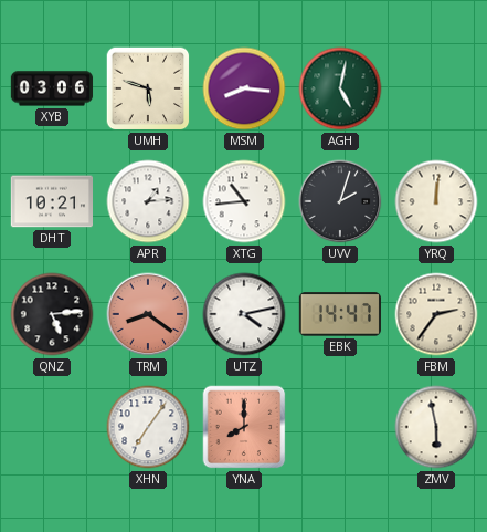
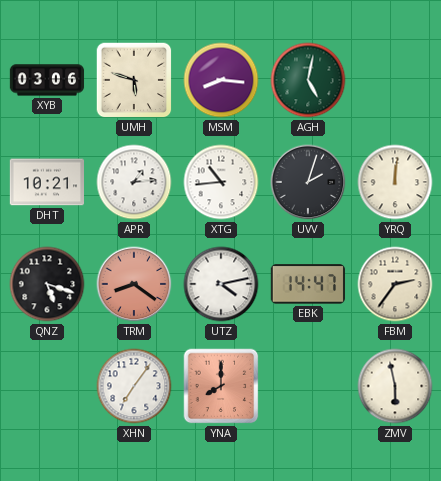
QNZ: 5:14 -> 5:18
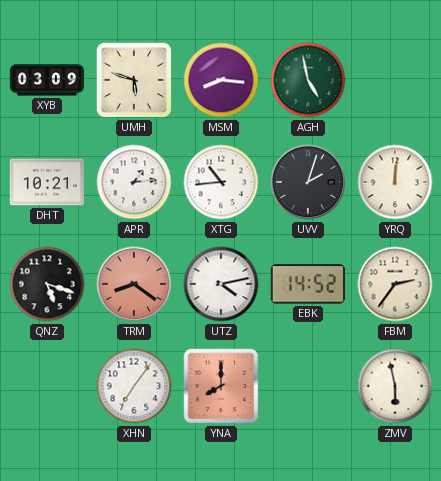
XYB: 03:06 -> 03:09
AGH: 5:02 -> 4:58
EBK: 14:47 -> 14:52
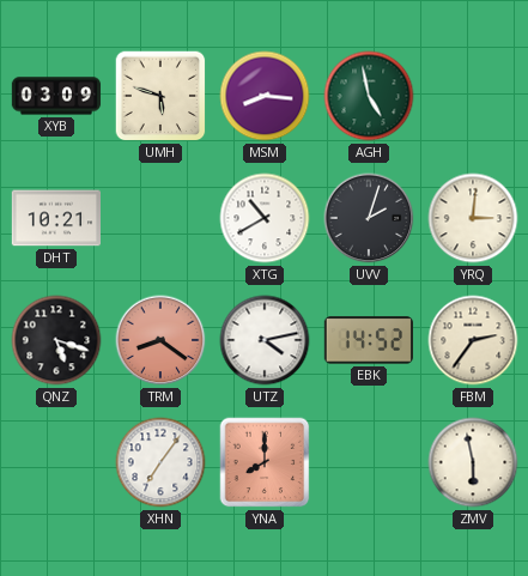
APR: 1:14 -> none
XTG: 10:44 -> 10:40
YRQ: 12:01 -> 3:01
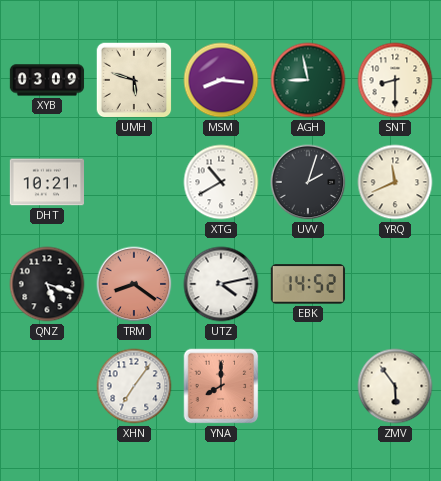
AGH: 4:58 -> 8:58
SNT: none -> 8:30
YRQ: 3:01 -> 11:41
FBM: 2:36 -> none
ZMV: 5:58 -> 5:54
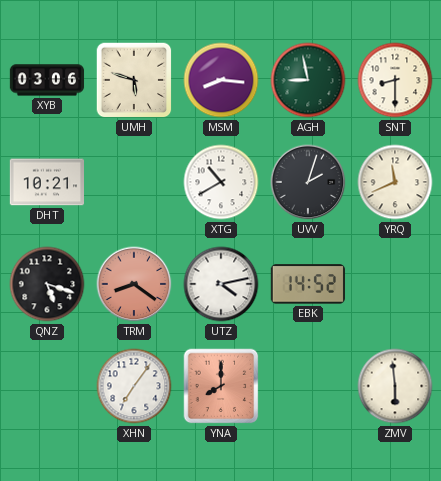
XYB: 03:09 -> 03:06
ZMV: 5:54 -> 5:59
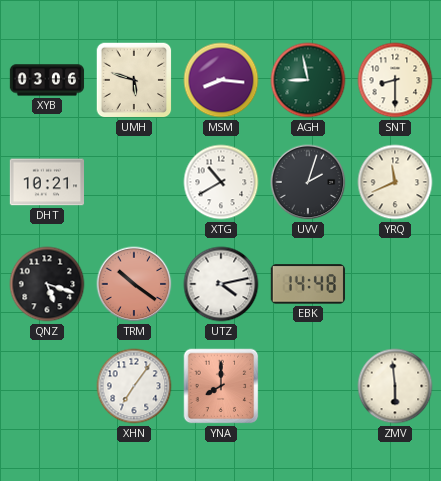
TRM: 8:21 -> 10:21
EBK: 14:52 -> 14:48
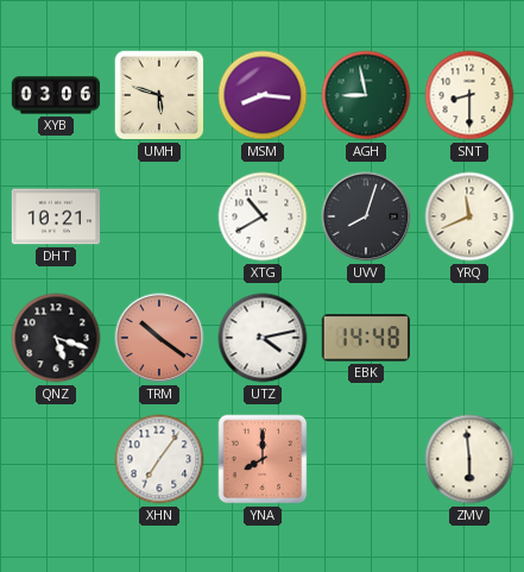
UVV: 2:03 -> 8:03
